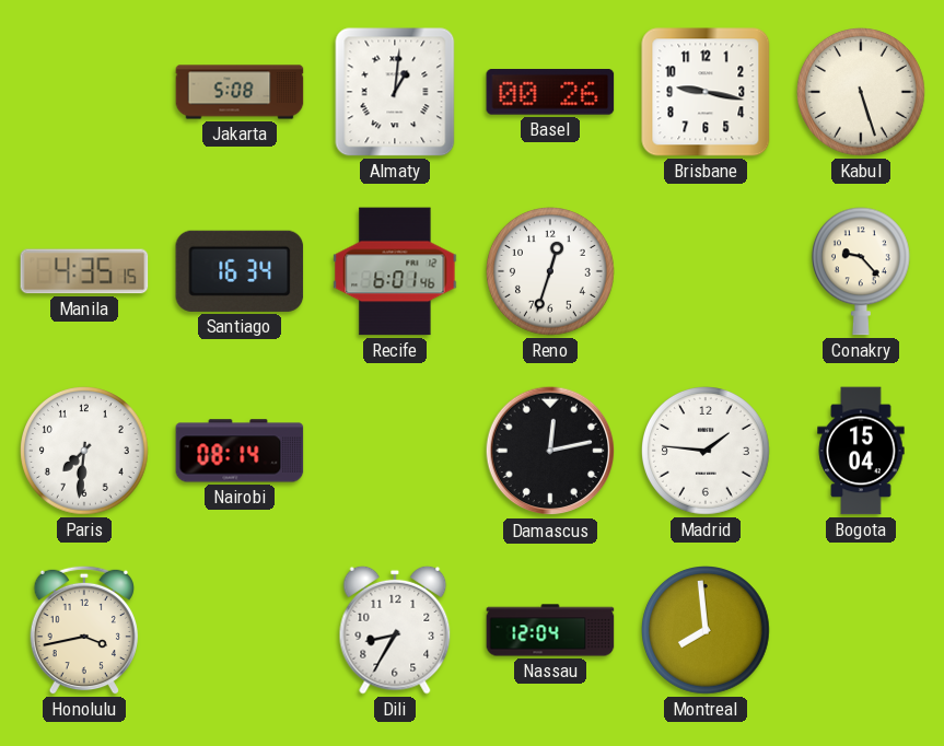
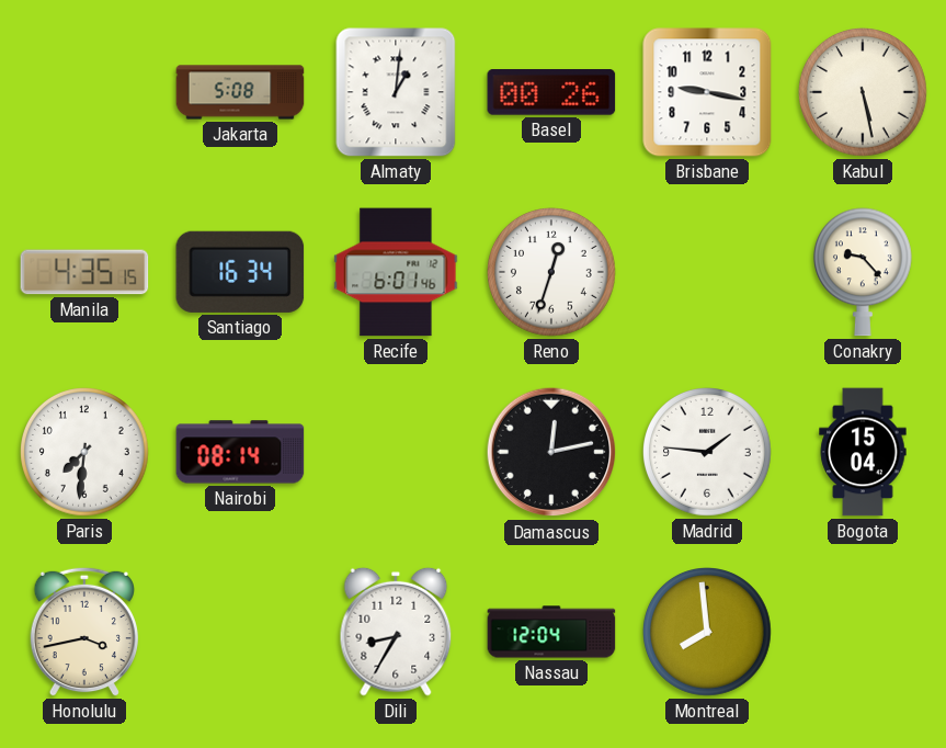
Kabul: 5:27 -> 5:28
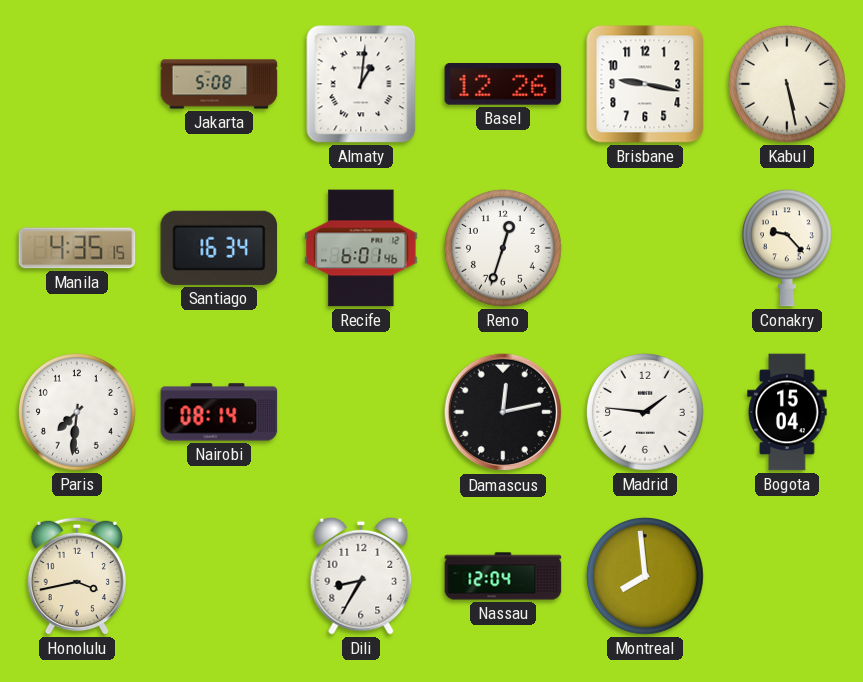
Basel: 00:26 -> 12:26
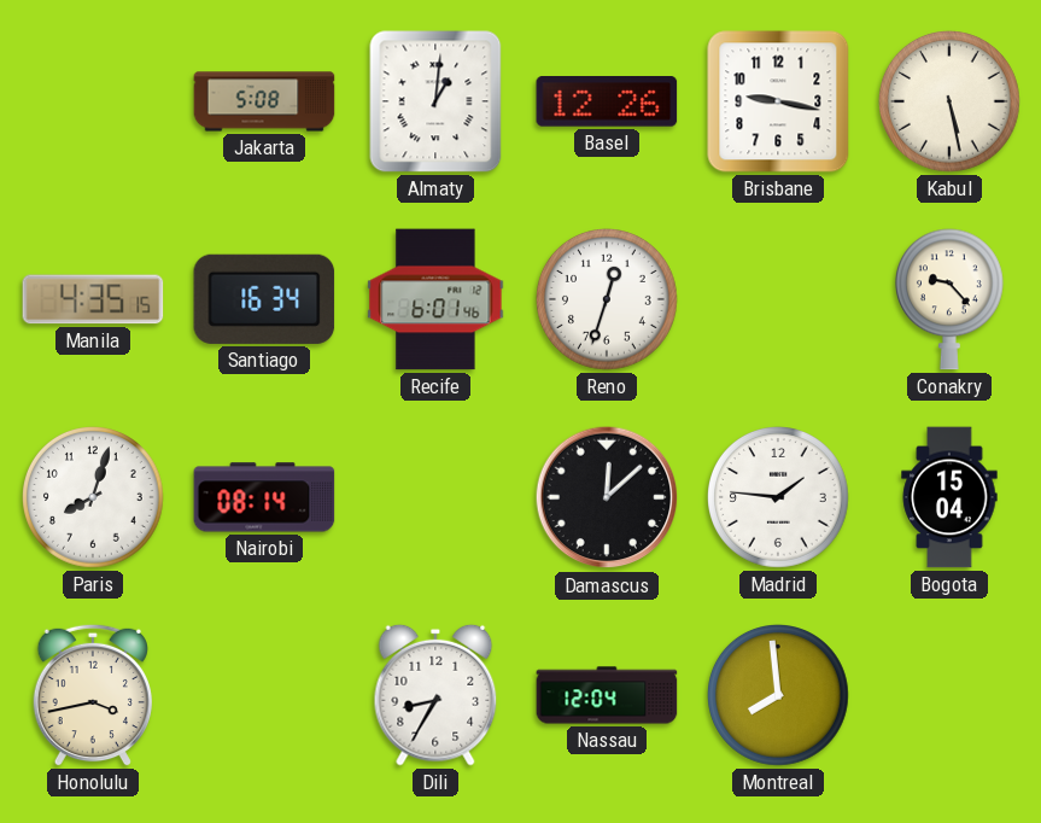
Paris: 7:31 -> 8:03
Damascus: 12:13 -> 12:08
